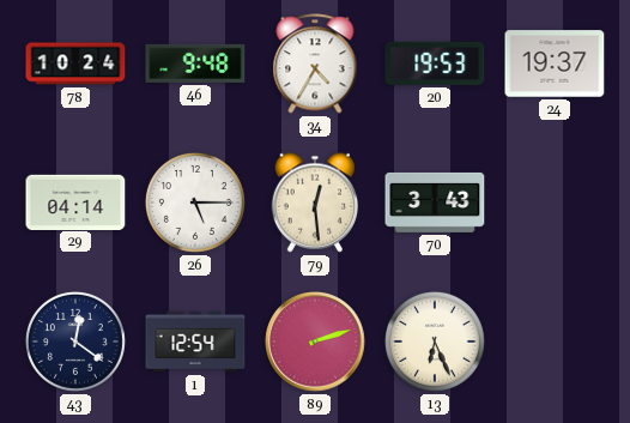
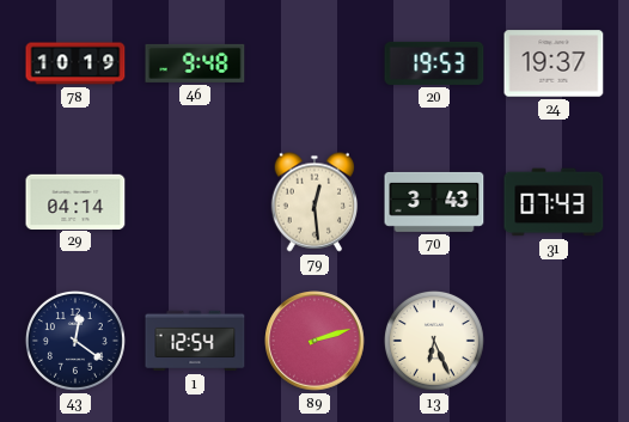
78: 10:24 -> 10:19
34: 4:35 -> none
26: 5:15 -> none
31: none -> 07:43
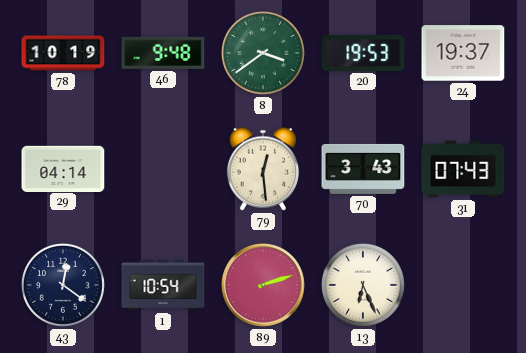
8: none -> 3:39
1: 12:54 -> 10:54
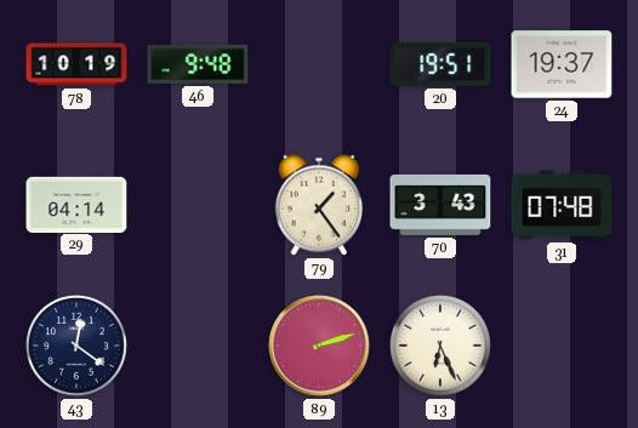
8: 3:39 -> none
20: 19:53 -> 19:51
79: 12:29 -> 1:24
31: 07:43 -> 07:48
1: 10:54 -> none
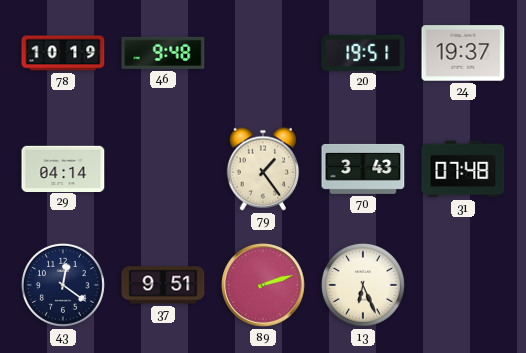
37: none -> 9:51
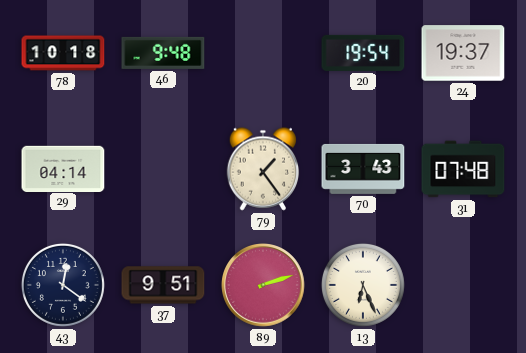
78: 10:19 -> 10:18
20: 19:51 -> 19:54
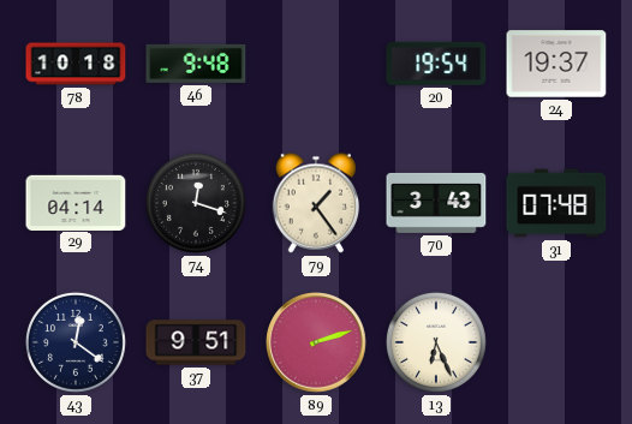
74: none -> 12:18
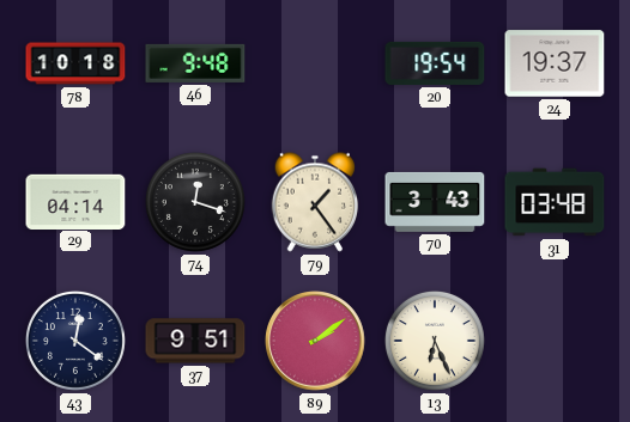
31: 07:48 -> 03:48
89: 2:12 -> 2:09
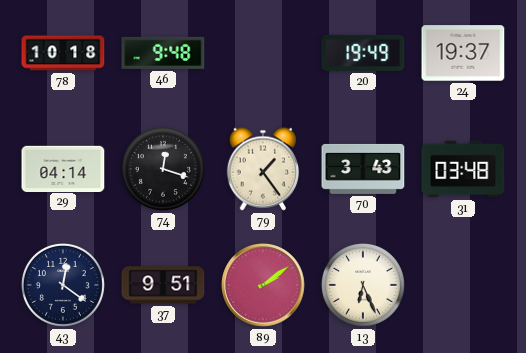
20: 19:54 -> 19:49
